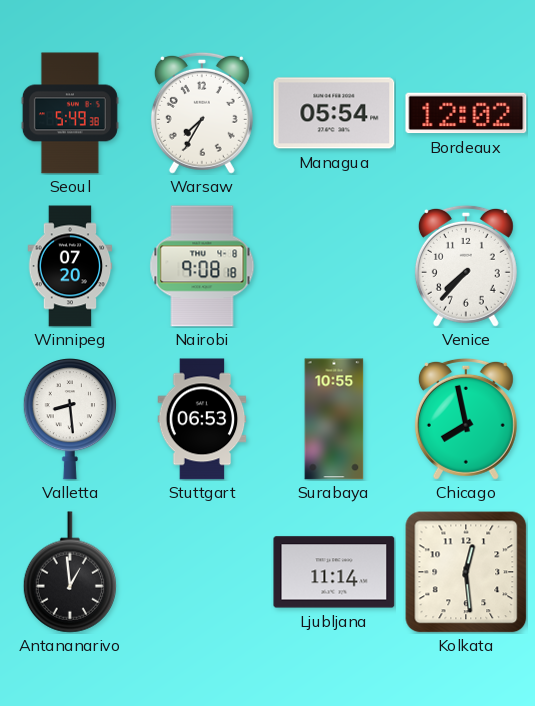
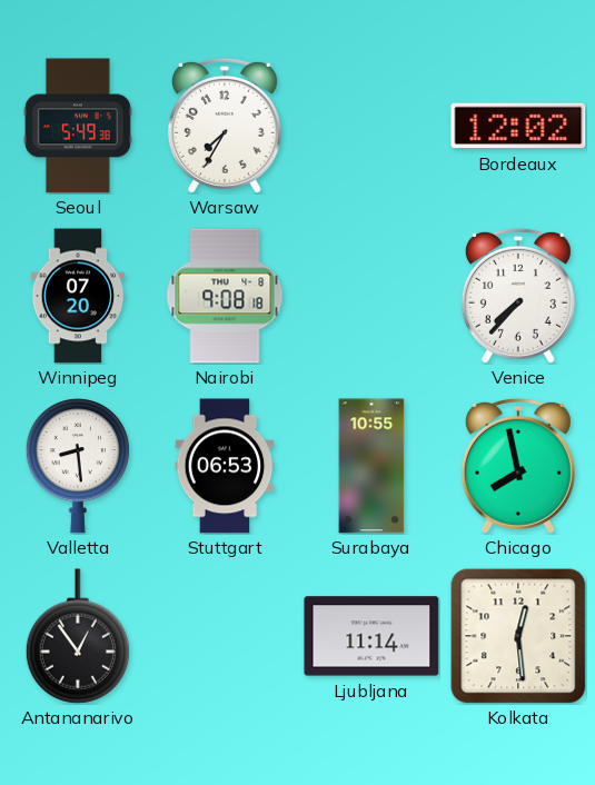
Managua: 05:54 -> none
Antananarivo: 12:59 -> 12:54
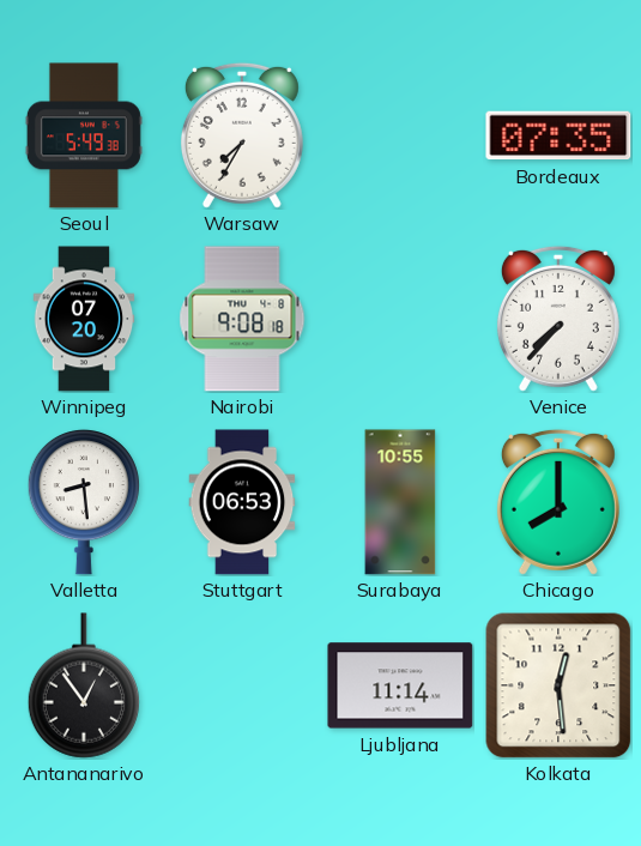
Bordeaux: 12:02 -> 07:35
Chicago: 7:58 -> 8:00
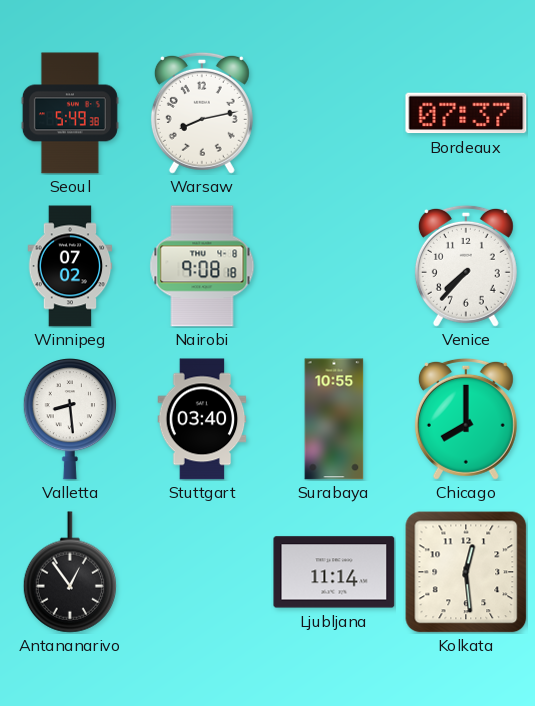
Warsaw: 7:35 -> 8:13
Bordeaux: 07:35 -> 07:37
Winnipeg: 07:20 -> 07:02
Stuttgart: 06:53 -> 03:40
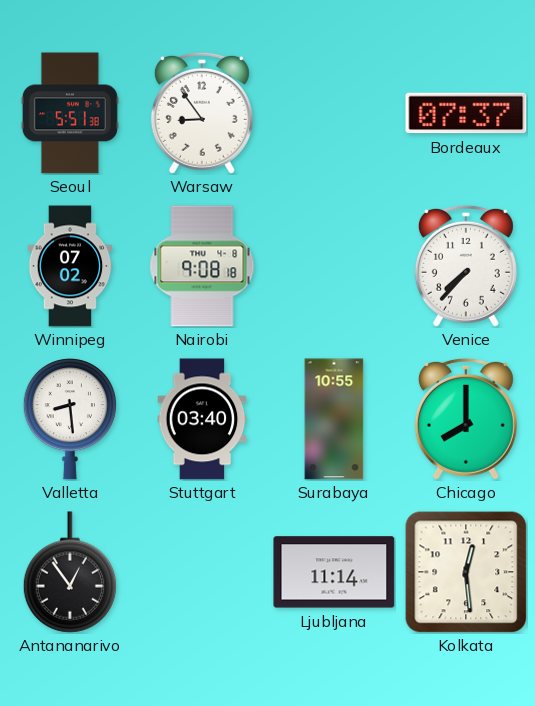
Seoul: 5:49 -> 5:51
Warsaw: 8:13 -> 8:54
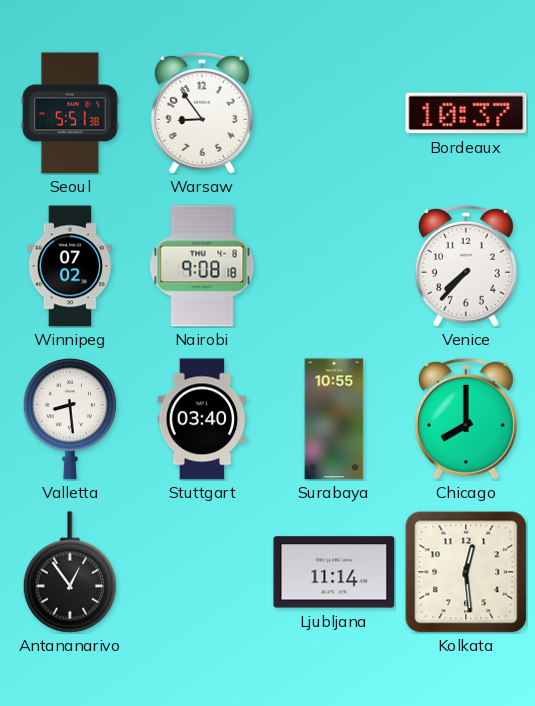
Bordeaux: 07:37 -> 10:37
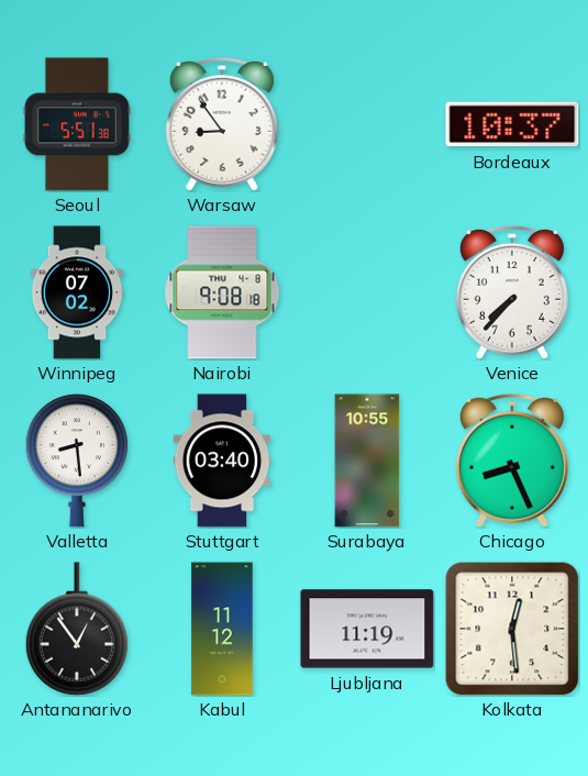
Chicago: 8:00 -> 8:26
Kabul: none -> 11:12
Ljubljana: 11:14 -> 11:19
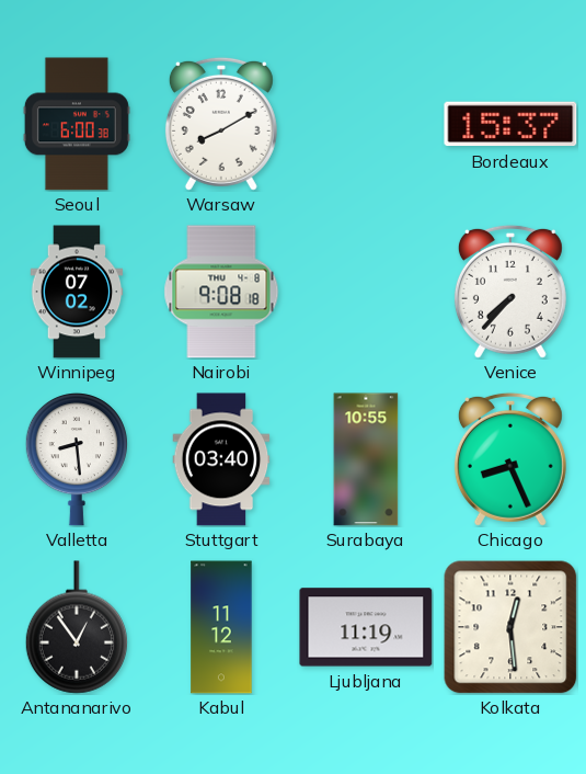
Seoul: 5:51 -> 6:00
Warsaw: 8:54 -> 8:10
Bordeaux: 10:37 -> 15:37
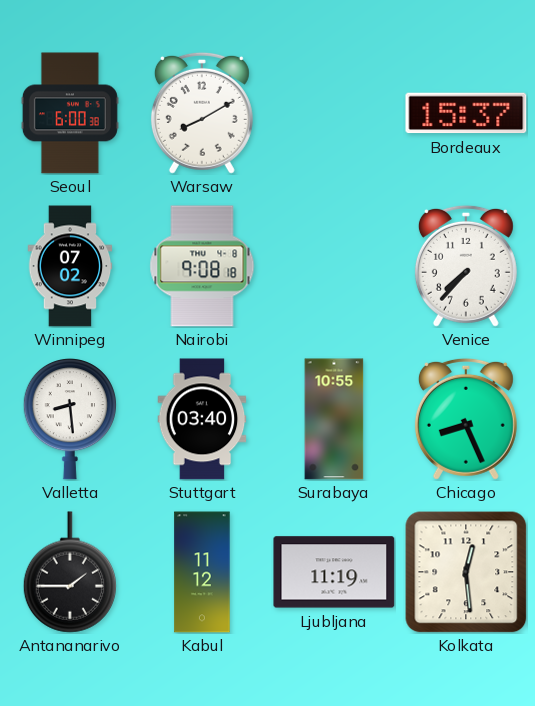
Antananarivo: 12:54 -> 1:45
